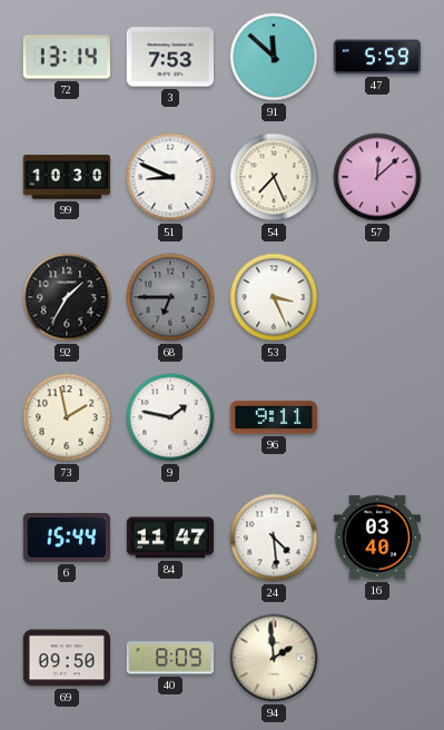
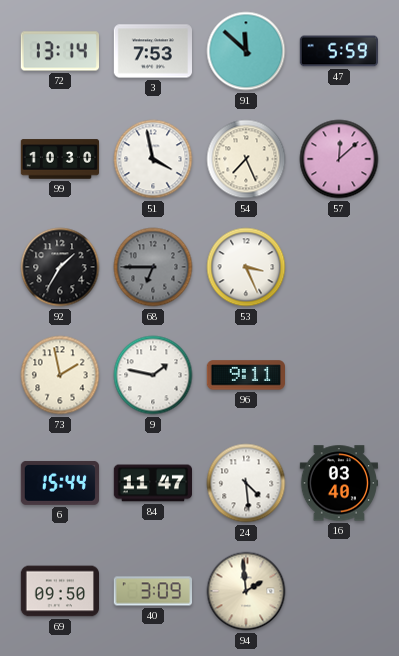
51: 8:49 -> 3:58
40: 8:09 -> 3:09
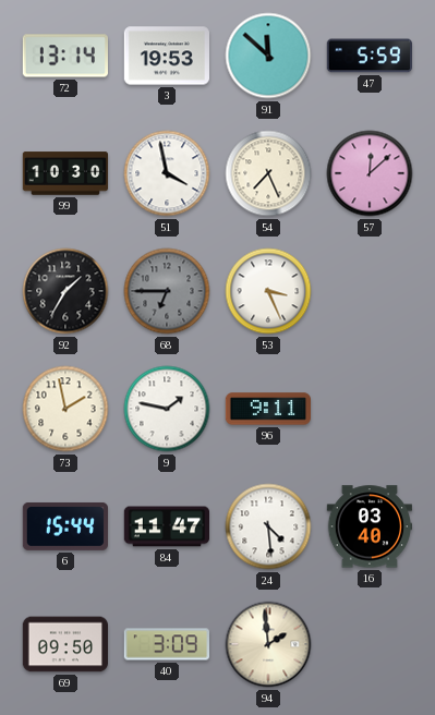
3: 7:53 -> 19:53
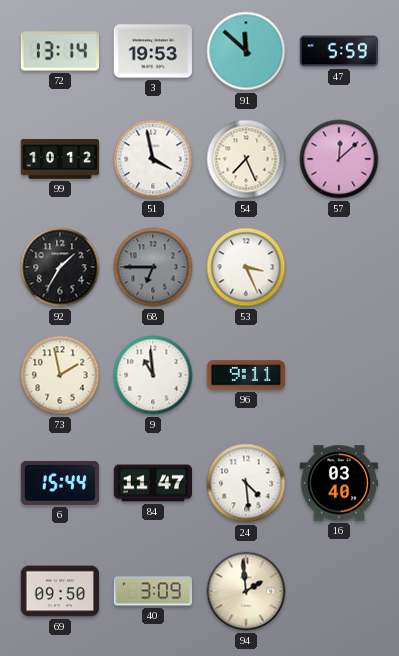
99: 10:30 -> 10:12
9: 1:47 -> 10:59
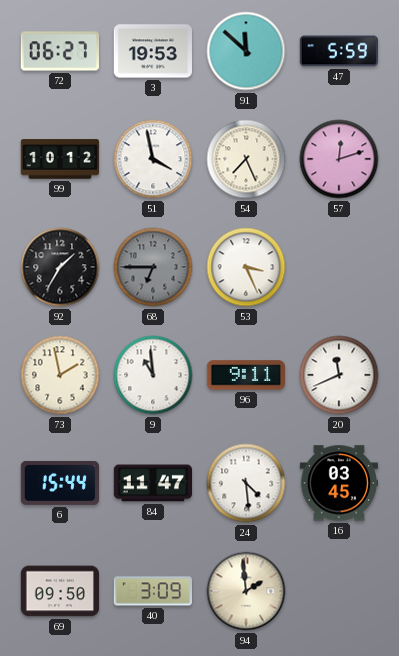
72: 13:14 -> 06:27
57: 12:08 -> 12:12
20: none -> 11:41
16: 03:40 -> 03:45
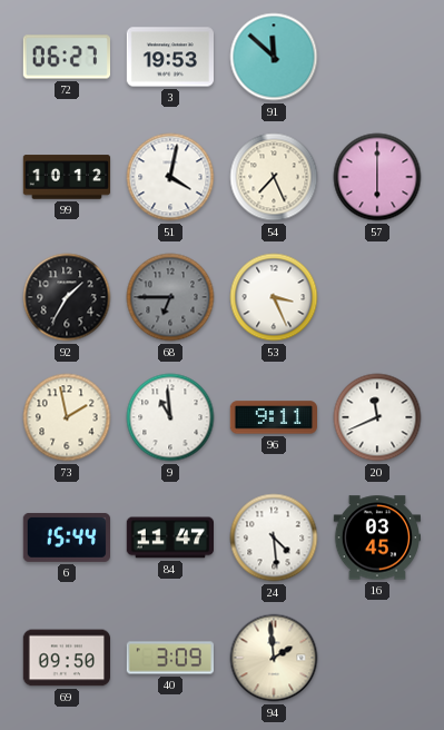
47: 5:59 -> none
51: 3:58 -> 4:02
57: 12:12 -> 6:00
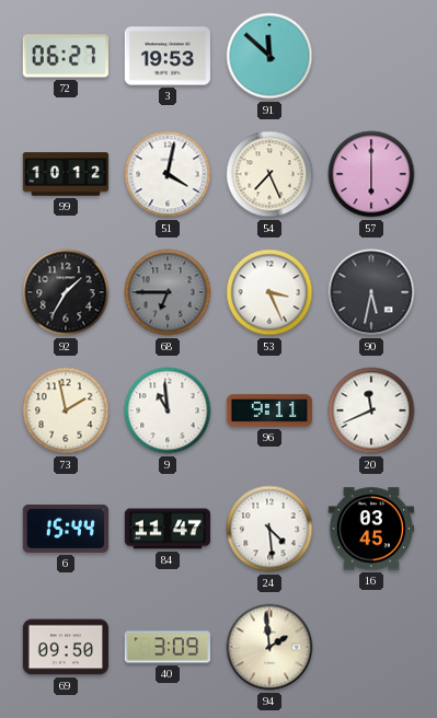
90: none -> 5:32
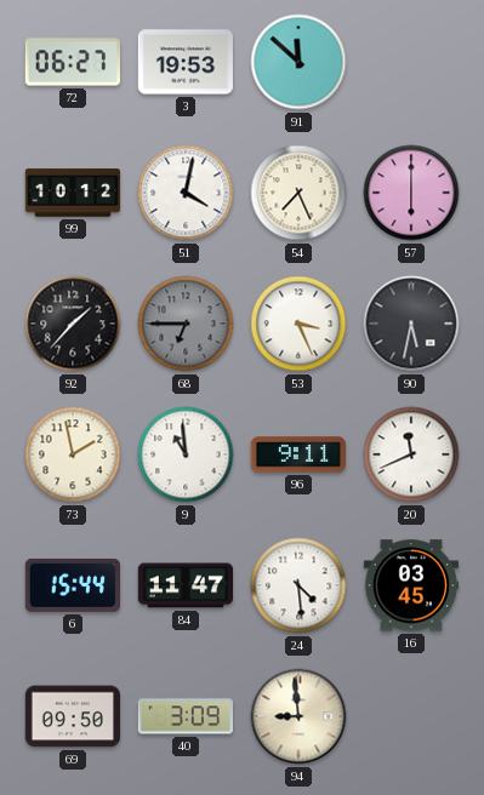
92: 1:35 -> 1:37
94: 1:59 -> 8:59
